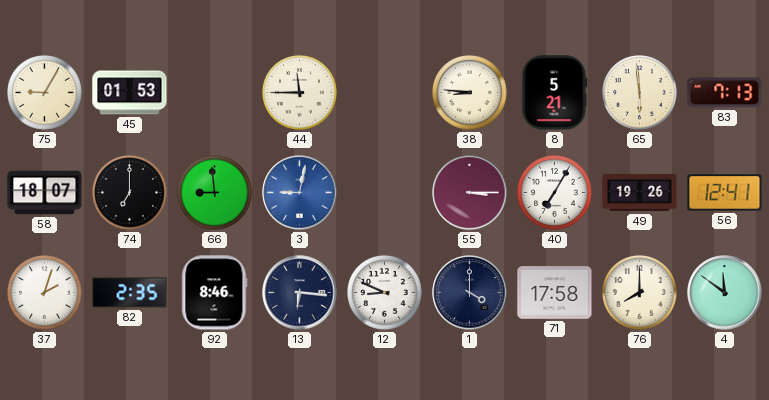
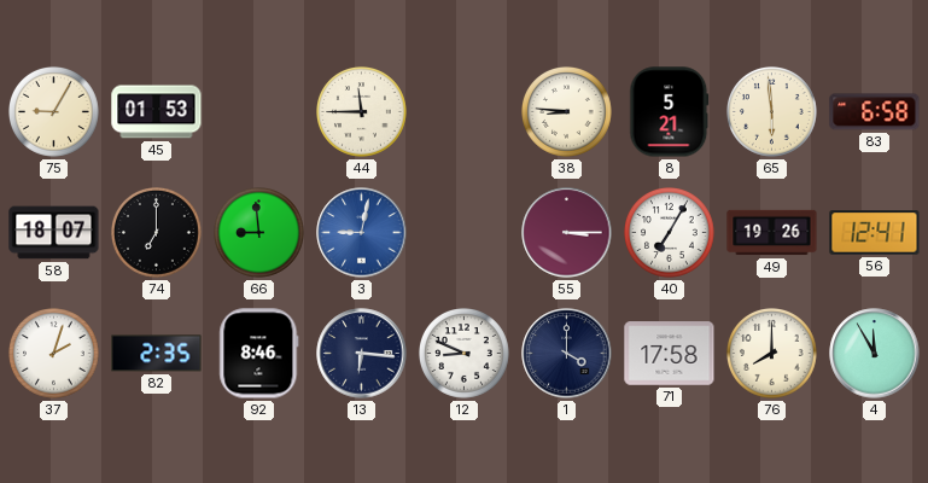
83: 7:13 -> 6:58
4: 11:51 -> 11:55
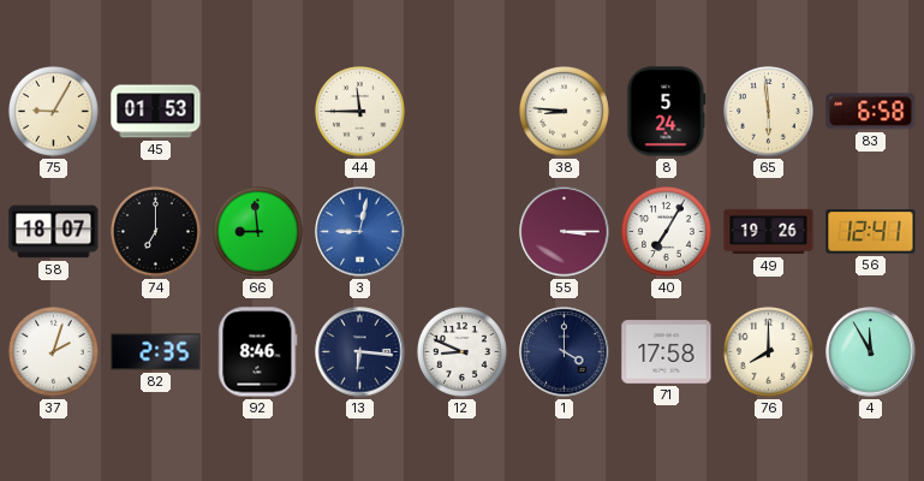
8: 5:21 -> 5:24
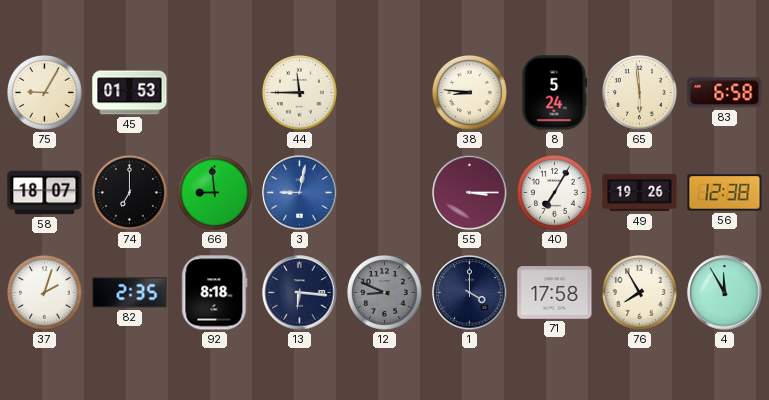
56: 12:41 -> 12:38
92: 8:46 -> 8:18
12 dial: white -> grey
76: 8:00 -> 7:55
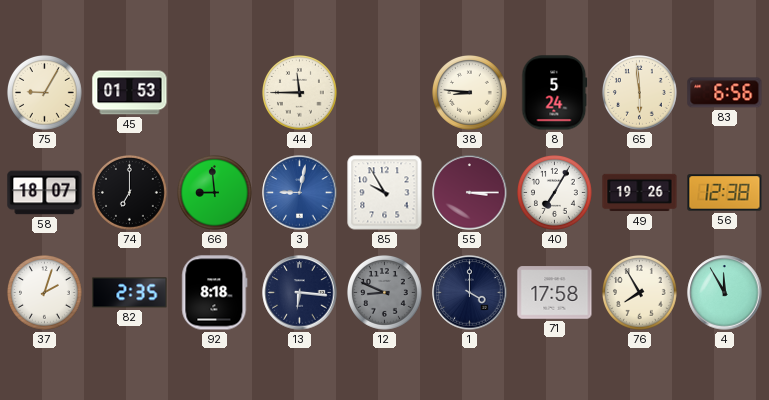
83: 6:58 -> 6:56
85: none -> 9:55
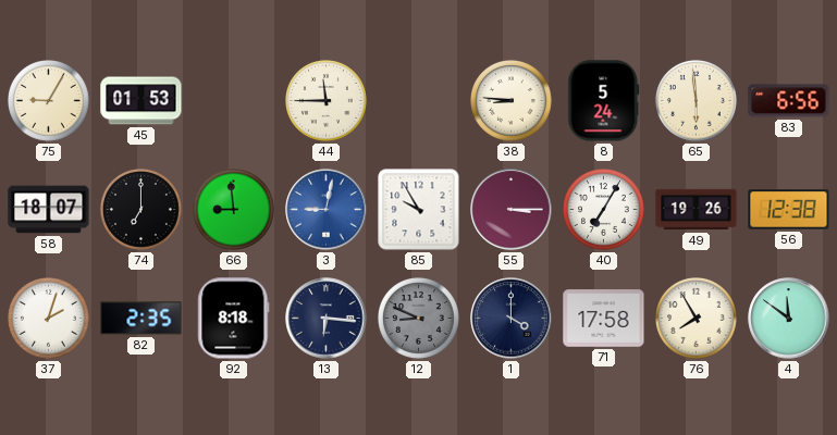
4: 11:55 -> 11:51
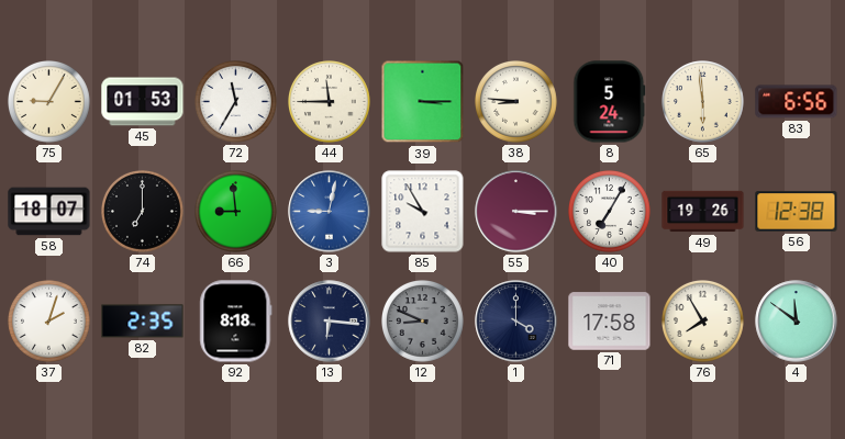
72: none -> 11:35
39: none -> 3:15
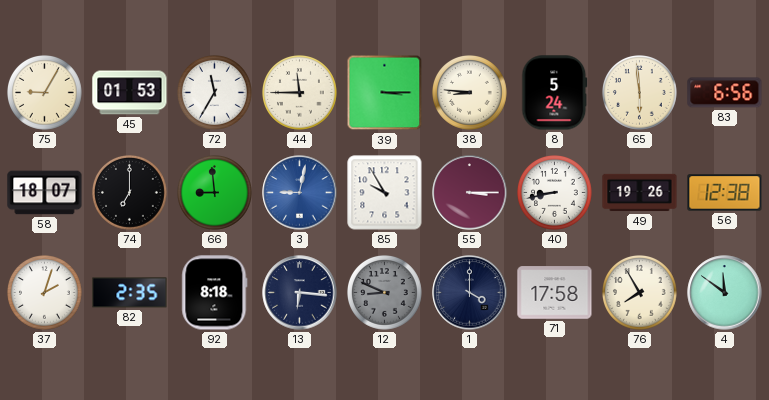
40: 7:05 -> 8:43
